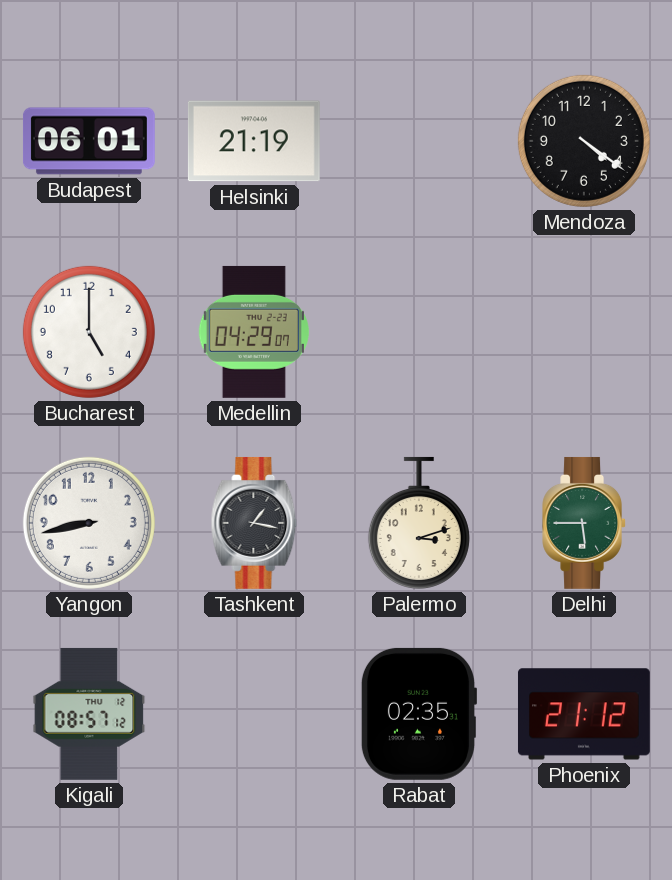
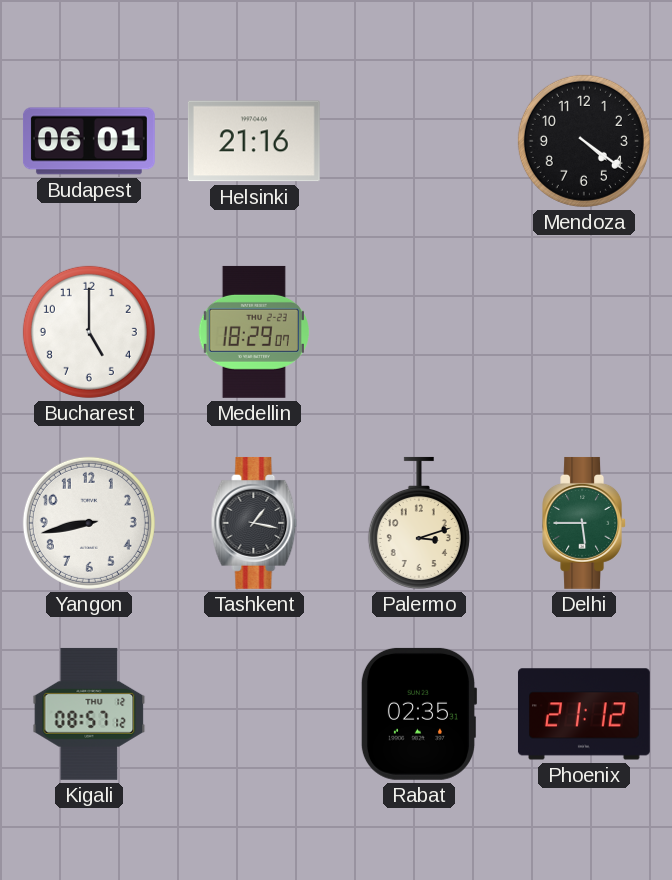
Helsinki: 21:19 -> 21:16
Medellin: 04:29 -> 18:29
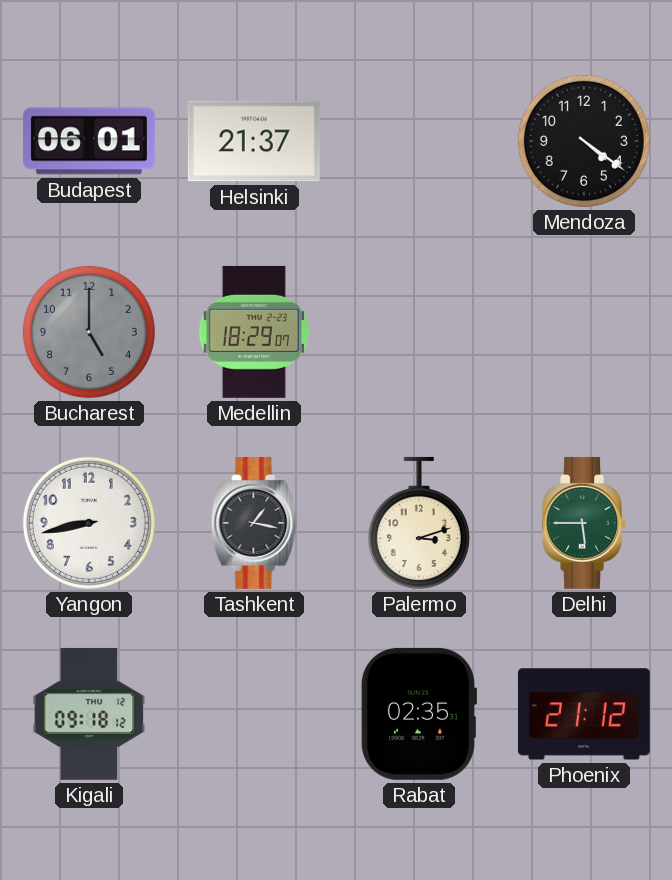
Helsinki: 21:16 -> 21:37
Bucharest dial: white -> grey
Kigali: 08:57 -> 09:18
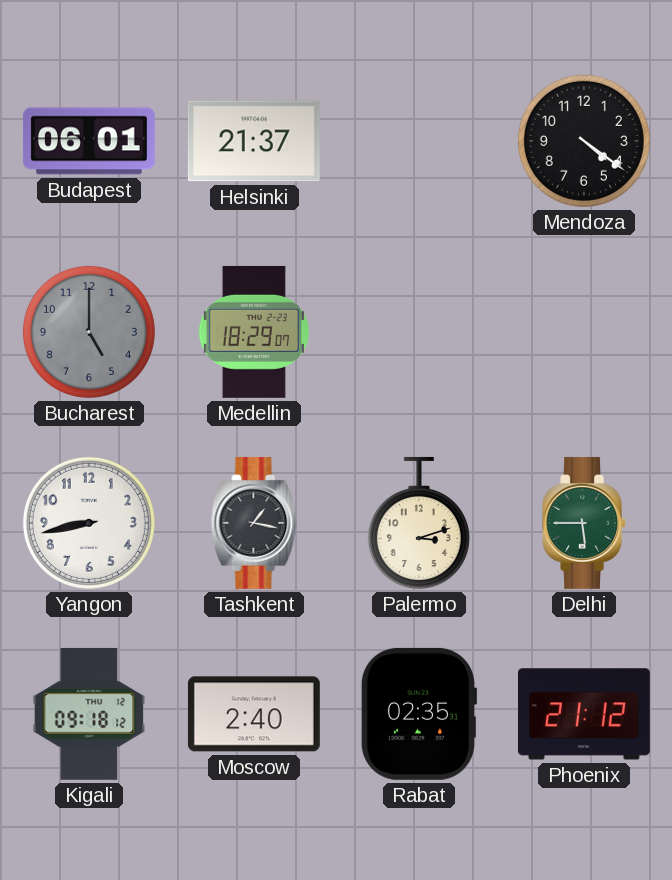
Moscow: none -> 2:40
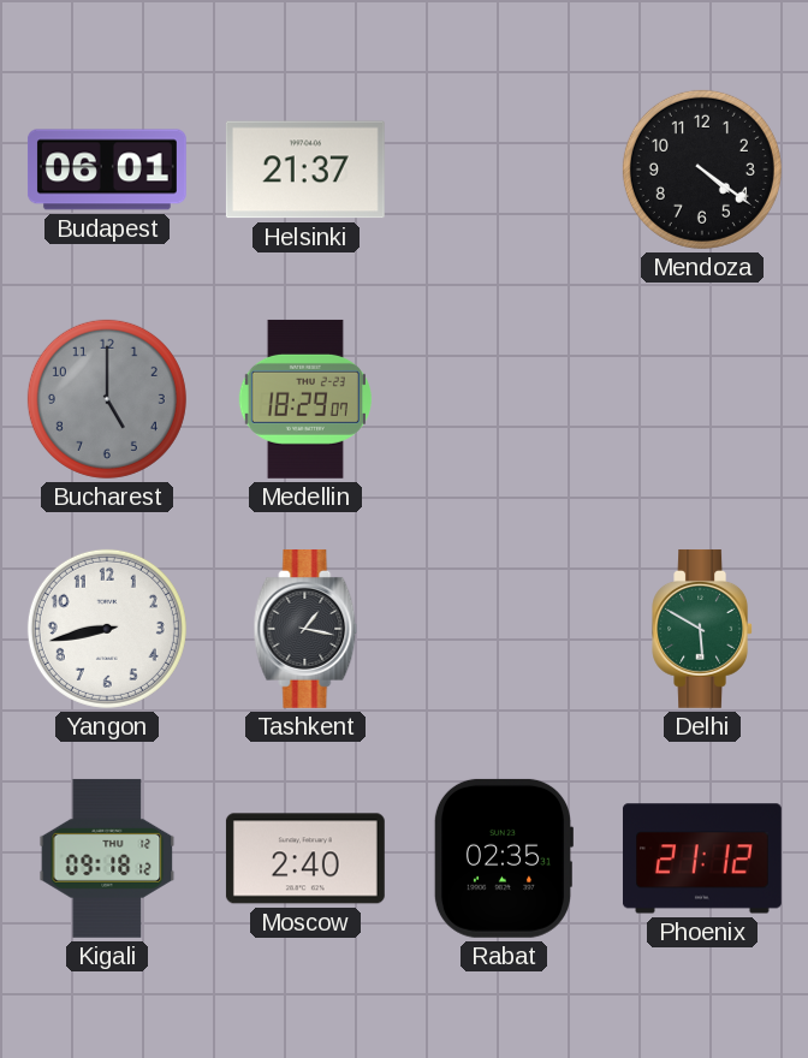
Palermo: 3:12 -> none
Delhi: 5:45 -> 5:50
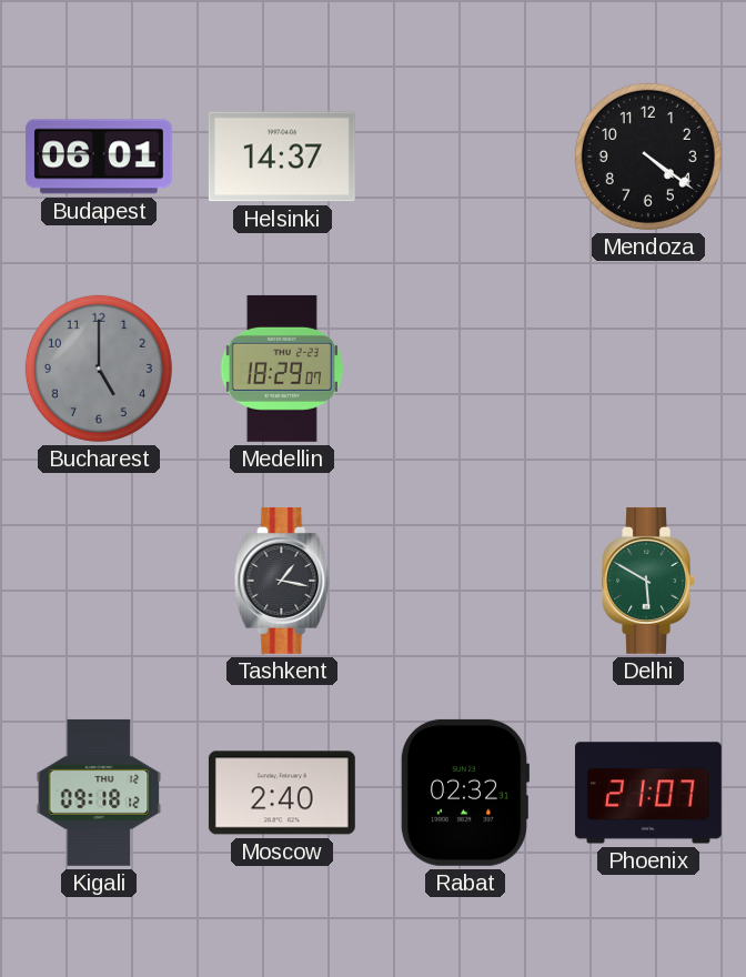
Helsinki: 21:37 -> 14:37
Yangon: 8:43 -> none
Rabat: 02:35 -> 02:32
Phoenix: 21:12 -> 21:07
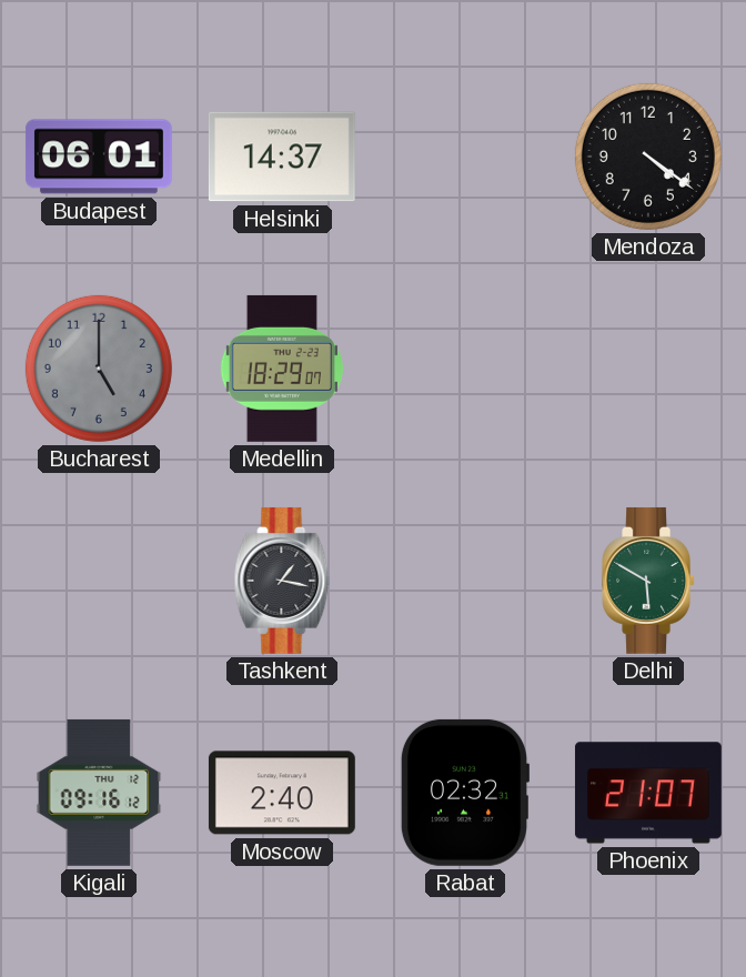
Kigali: 09:18 -> 09:16
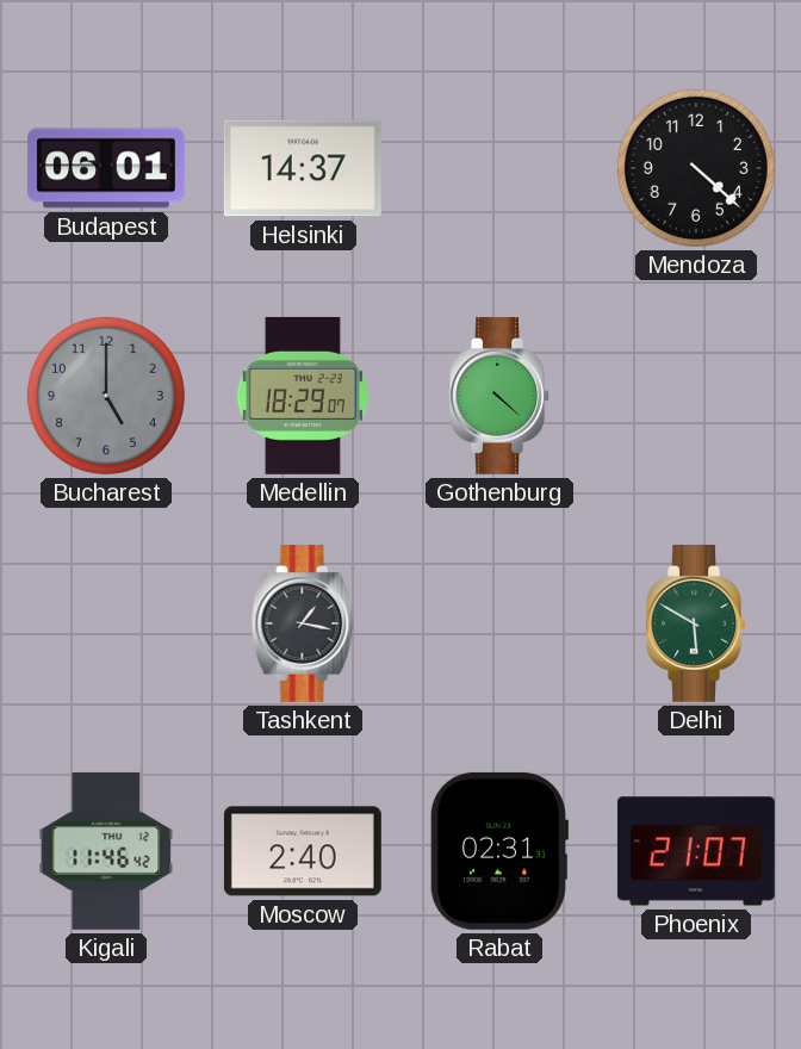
Mendoza: 4:21 -> 4:22
Gothenburg: none -> 4:22
Kigali: 09:16 -> 11:46
Rabat: 02:32 -> 02:31
